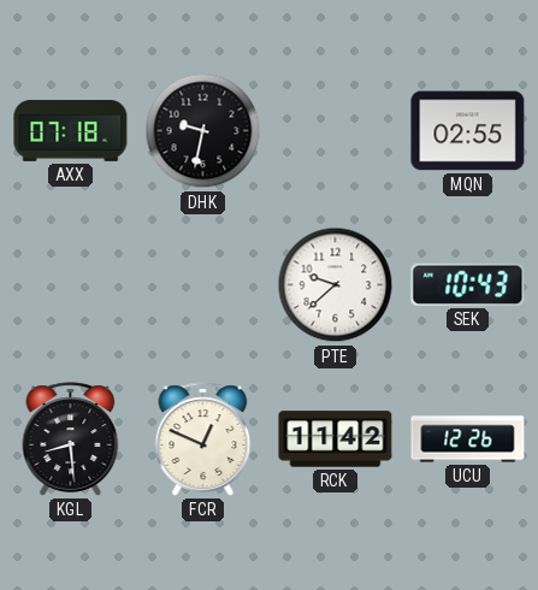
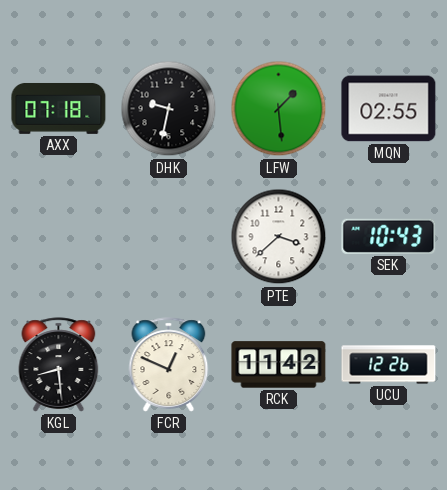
LFW: none -> 1:29
PTE: 9:38 -> 3:38
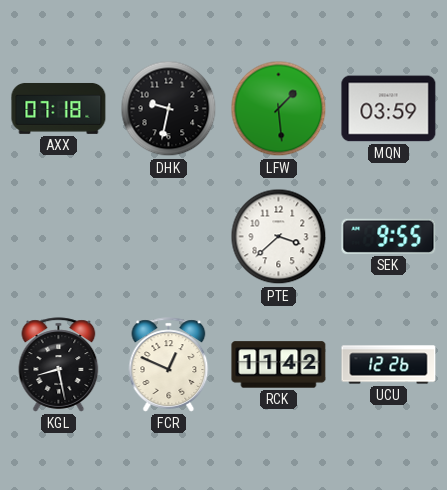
MQN: 02:55 -> 03:59
SEK: 10:43 -> 9:55
KGL: 8:29 -> 8:28
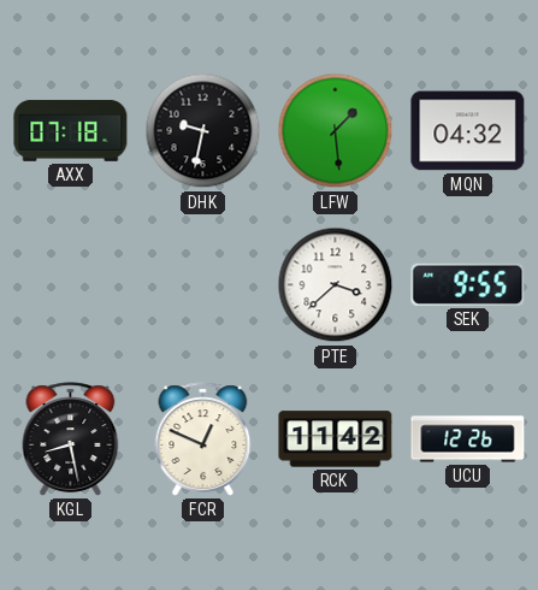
MQN: 03:59 -> 04:32
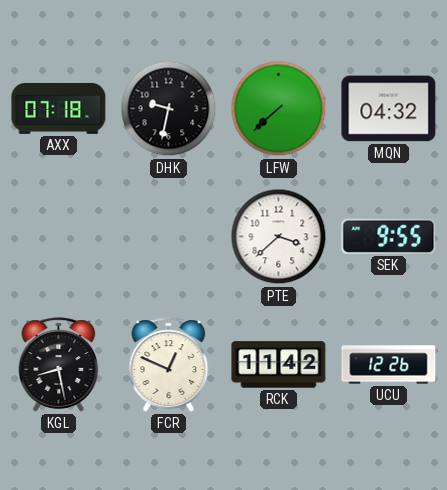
LFW: 1:29 -> 7:38
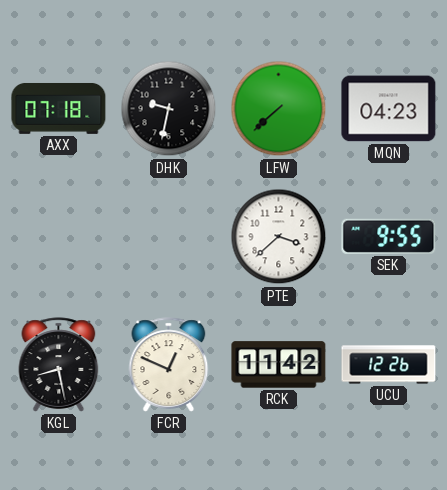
MQN: 04:32 -> 04:23
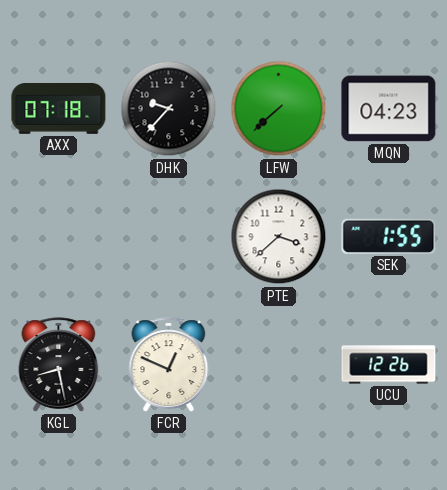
DHK: 9:32 -> 9:37
SEK: 9:55 -> 1:55
RCK: 11:42 -> none
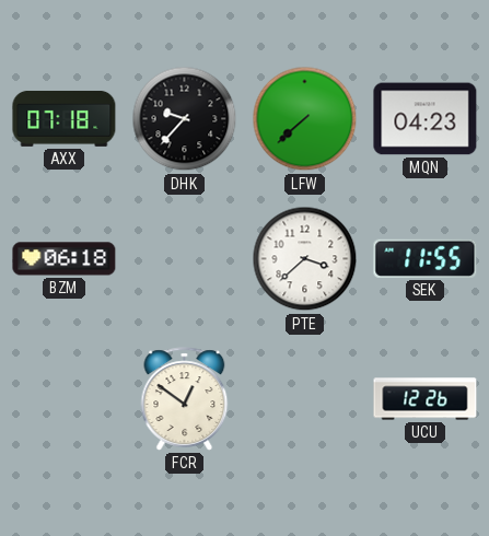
BZM: none -> 06:18
SEK: 1:55 -> 11:55
KGL: 8:28 -> none
FCR: 12:49 -> 12:51
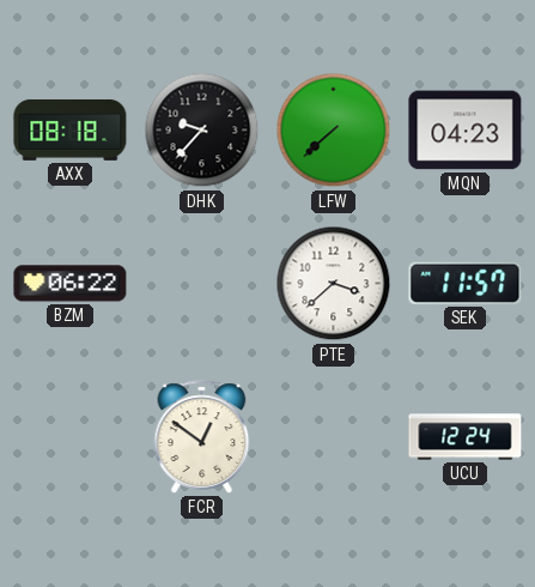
AXX: 07:18 -> 08:18
BZM: 06:18 -> 06:22
SEK: 11:55 -> 11:57
UCU: 12:26 -> 12:24
